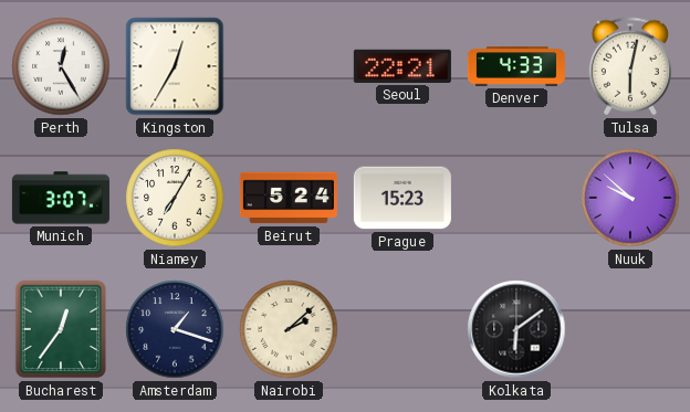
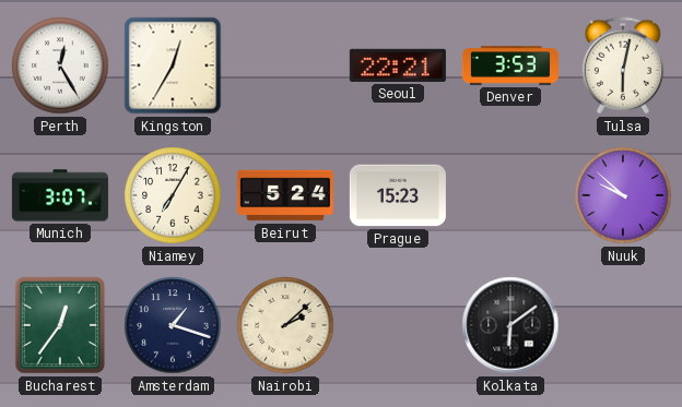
Denver: 4:33 -> 3:53
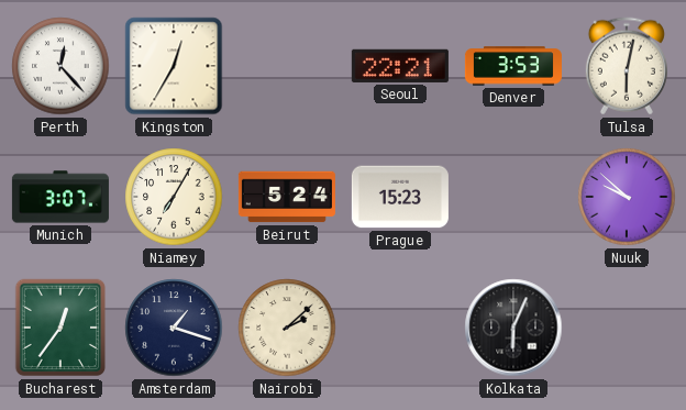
Perth: 12:25 -> 12:23
Kolkata: 6:09 -> 6:04
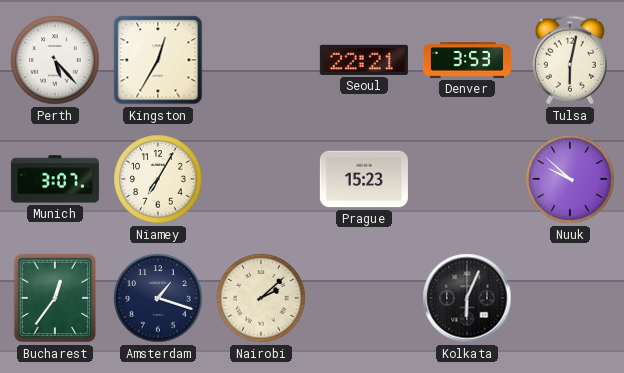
Perth: 12:23 -> 5:23
Beirut: 5:24 -> none
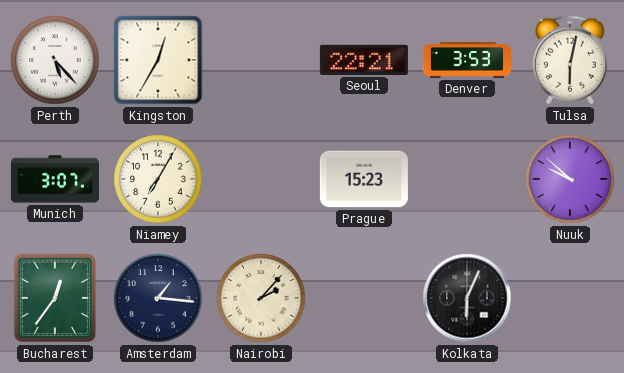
Amsterdam: 1:18 -> 1:16
Nairobi: 2:08 -> 2:07
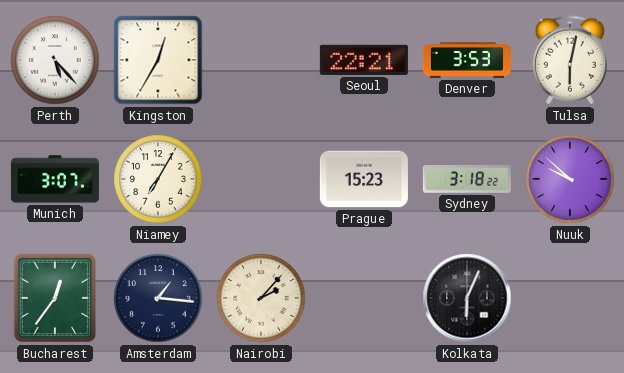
Sydney: none -> 3:18
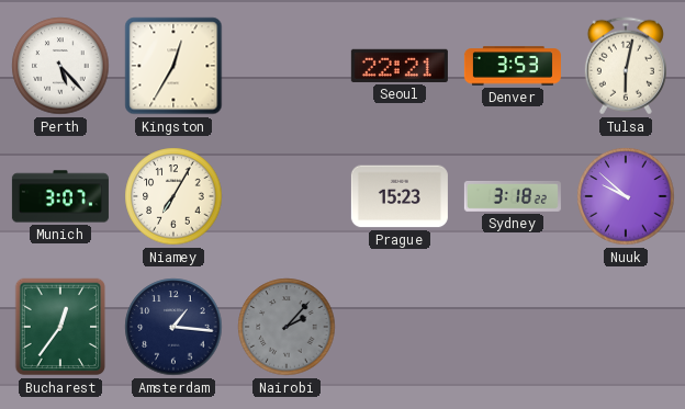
Nairobi dial: cream -> grey
Kolkata: 6:04 -> none
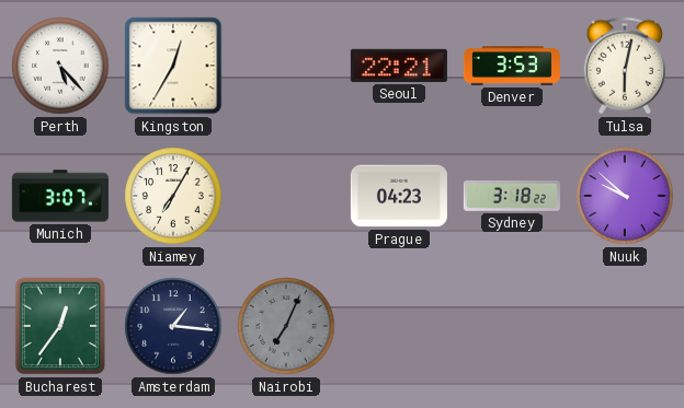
Prague: 15:23 -> 04:23
Nairobi: 2:07 -> 7:04
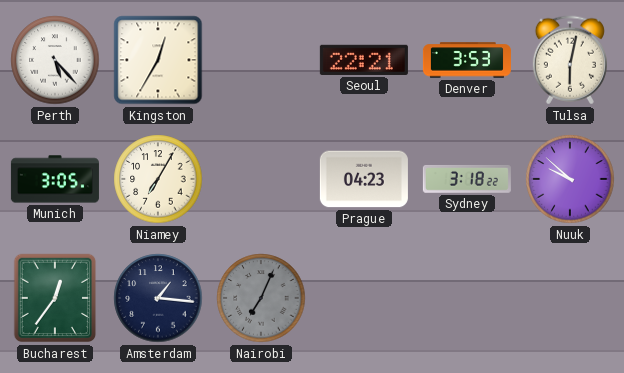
Munich: 3:07 -> 3:05
